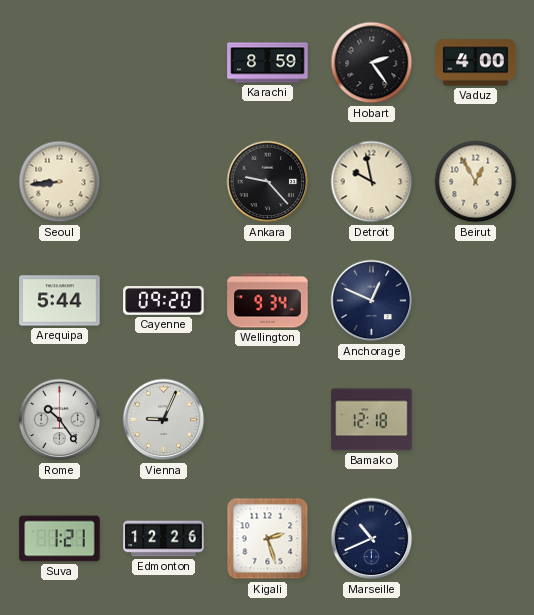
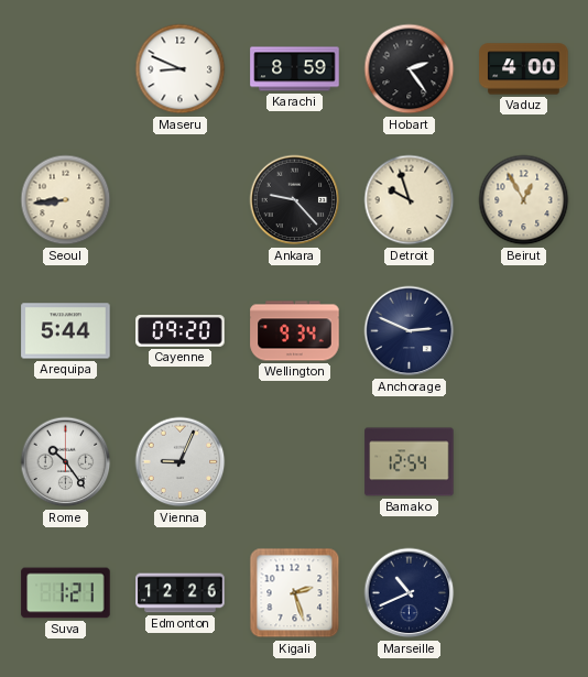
Maseru: none -> 8:49
Detroit: 9:58 -> 9:57
Anchorage: 12:49 -> 2:49
Bamako: 12:18 -> 12:54
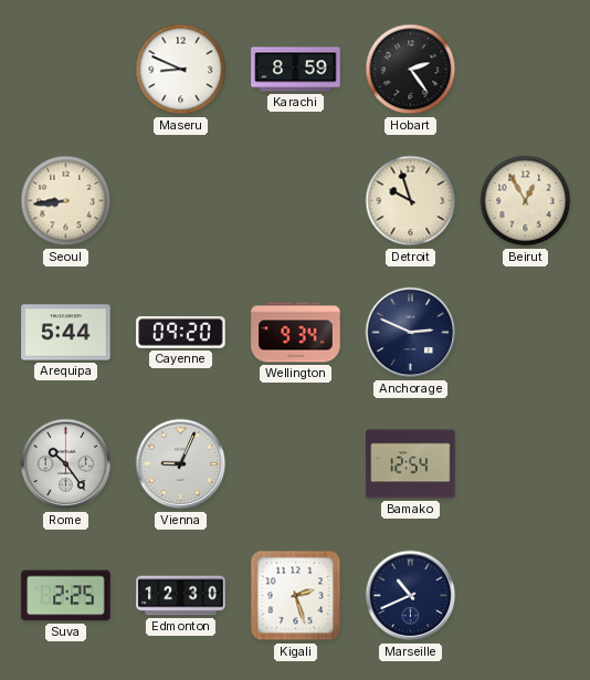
Vaduz: 4:00 -> none
Ankara: 9:23 -> none
Suva: 1:21 -> 2:25
Edmonton: 12:26 -> 12:30
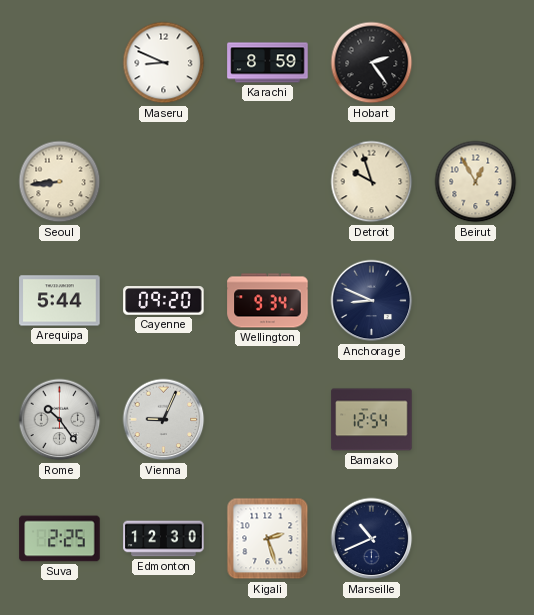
Anchorage: 2:49 -> 8:49
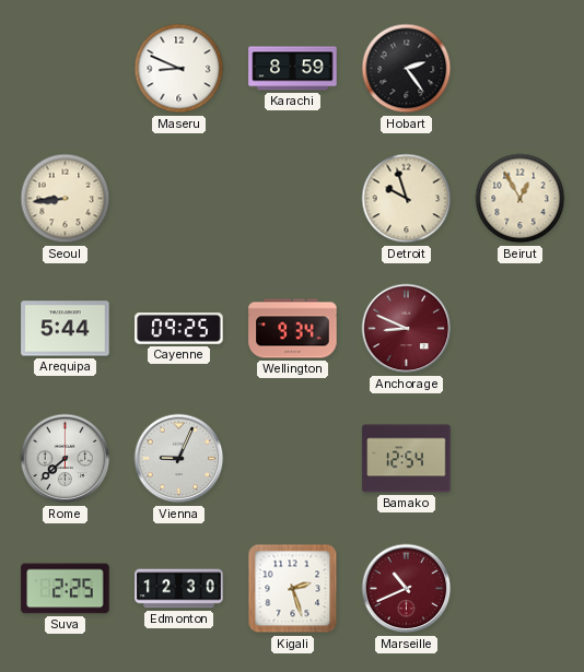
Cayenne: 09:20 -> 09:25
Anchorage dial: navy -> burgundy
Rome: 10:24 -> 7:38
Marseille dial: navy -> burgundy
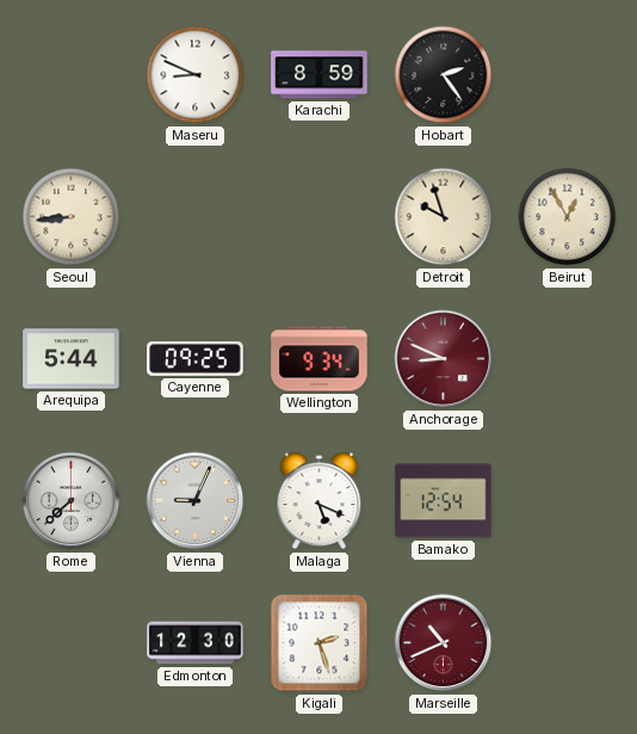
Malaga: none -> 5:19
Suva: 2:25 -> none
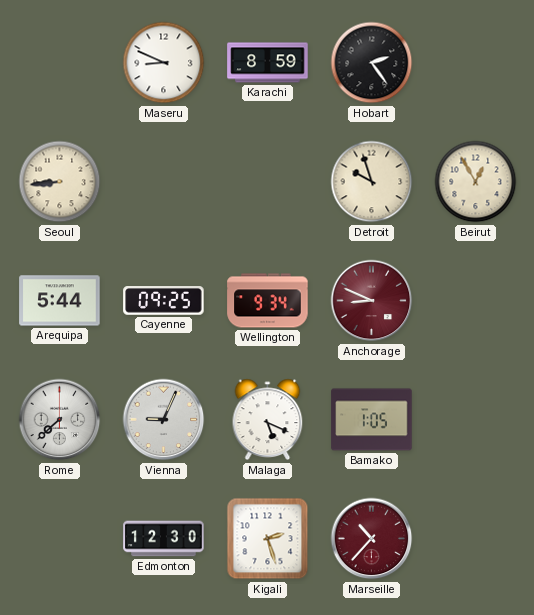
Bamako: 12:54 -> 1:05
Marseille: 10:41 -> 10:37
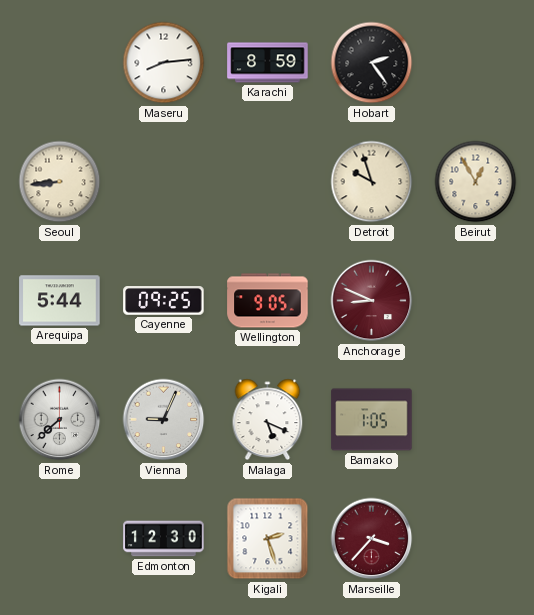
Maseru: 8:49 -> 8:14
Wellington: 9:34 -> 9:05
Marseille: 10:37 -> 3:37
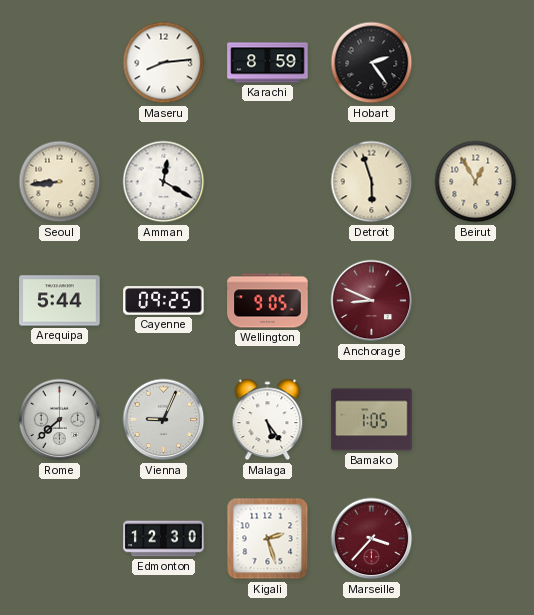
Amman: none -> 12:20
Detroit: 9:57 -> 5:57
Malaga: 5:19 -> 5:24
